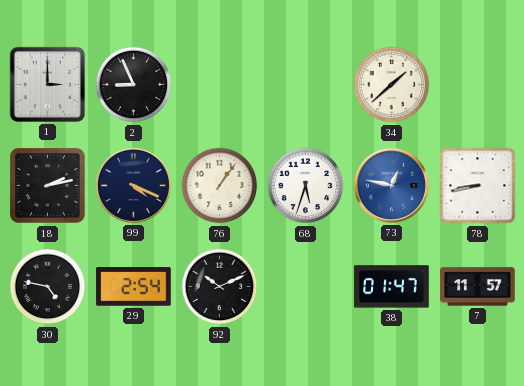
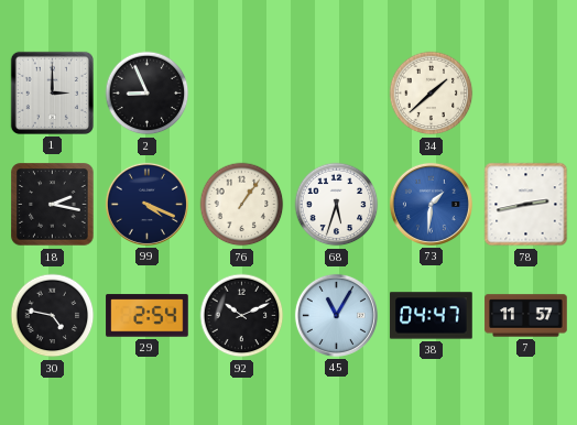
18: 2:13 -> 2:17
73: 12:47 -> 1:31
78: 8:43 -> 2:43
45: none -> 11:05
38: 01:47 -> 04:47
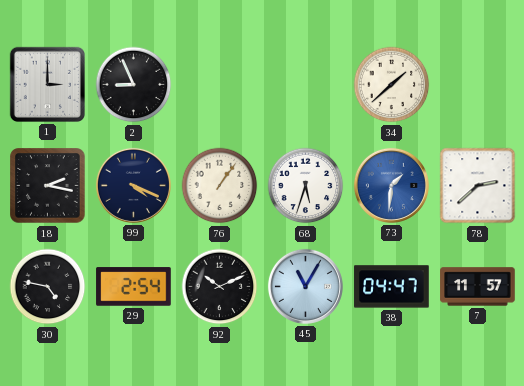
78: 2:43 -> 2:38
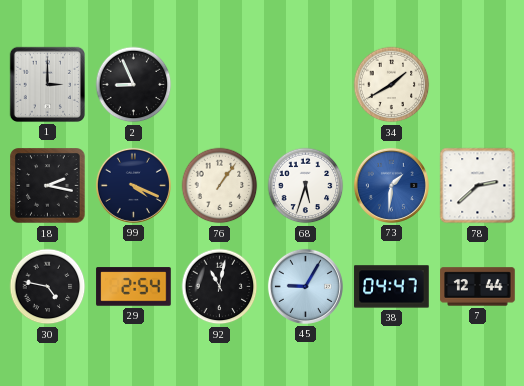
34: 1:38 -> 1:40
92: 10:11 -> 11:02
45: 11:05 -> 9:05
7: 11:57 -> 12:44
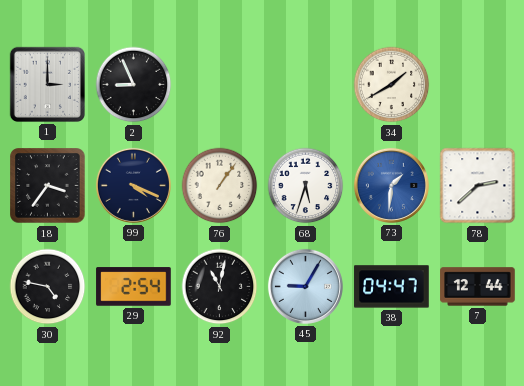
18: 2:17 -> 3:36
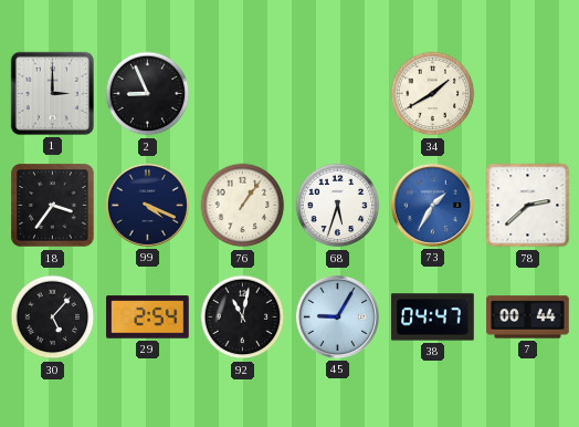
73: 1:31 -> 1:35
30: 4:47 -> 5:07
7: 12:44 -> 00:44
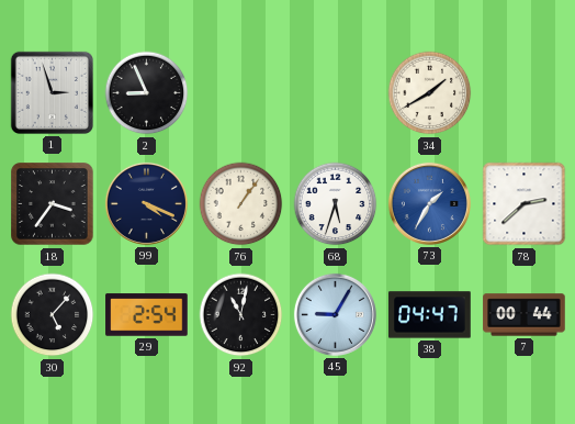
1: 3:00 -> 2:57
